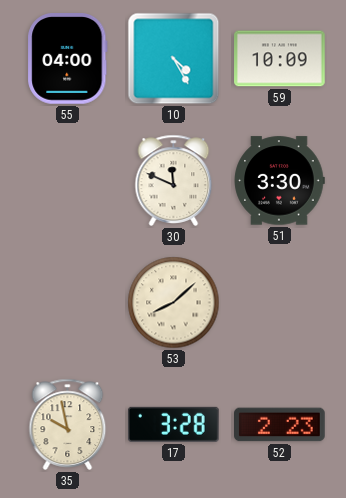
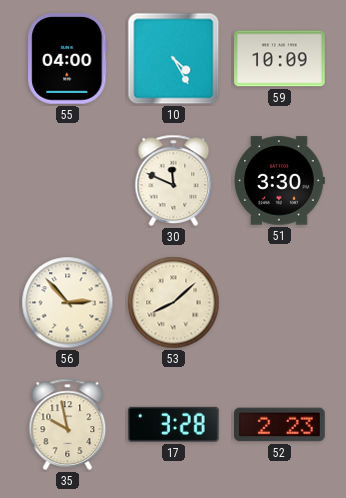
56: none -> 2:53
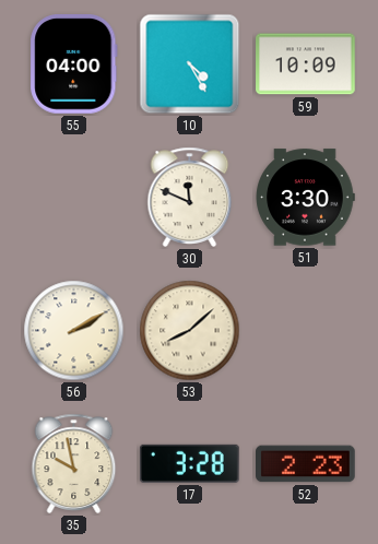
56: 2:53 -> 2:10
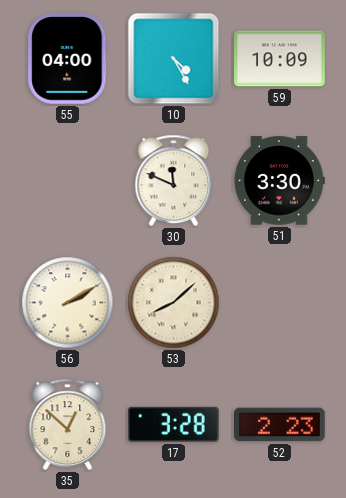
35: 9:58 -> 12:52
